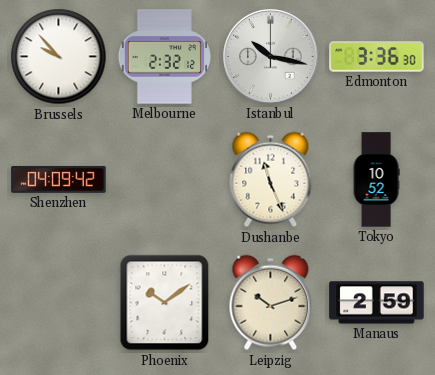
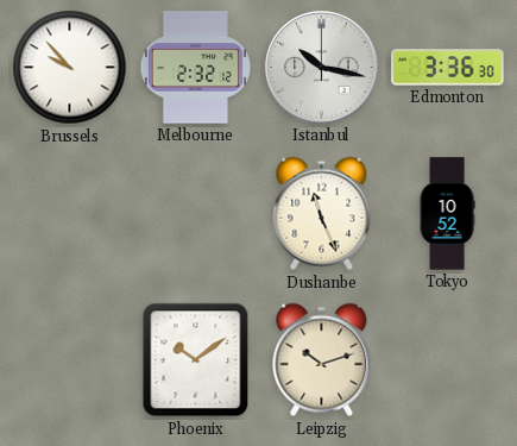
Shenzhen: 04:09 -> none
Manaus: 2:59 -> none
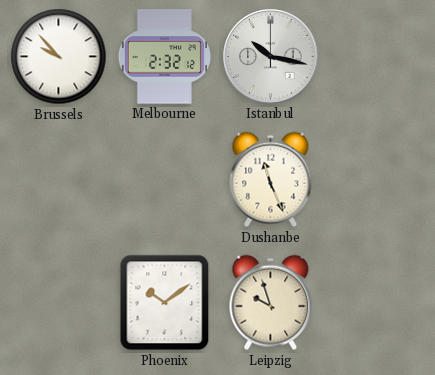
Edmonton: 3:36 -> none
Tokyo: 10:52 -> none
Leipzig: 10:12 -> 9:57
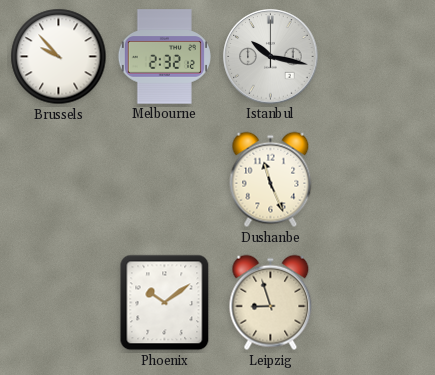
Leipzig: 9:57 -> 8:57
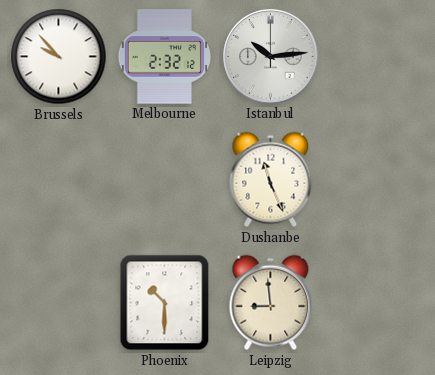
Istanbul: 10:17 -> 10:14
Phoenix: 10:09 -> 10:30
Leipzig: 8:57 -> 8:59
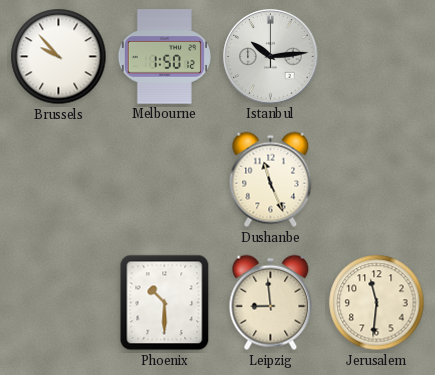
Melbourne: 2:32 -> 1:50
Jerusalem: none -> 11:31
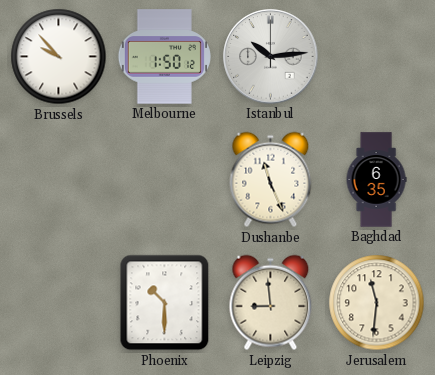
Baghdad: none -> 6:35
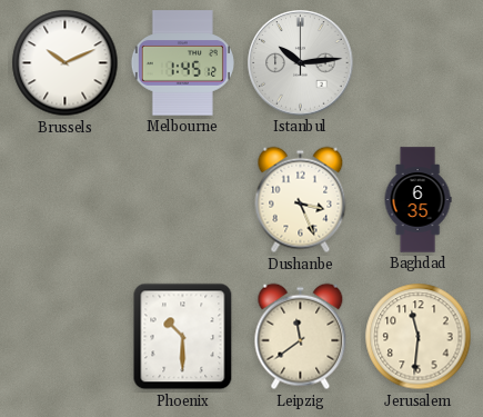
Brussels: 9:53 -> 10:11
Melbourne: 1:50 -> 1:45
Dushanbe: 11:26 -> 3:26
Leipzig: 8:59 -> 11:39
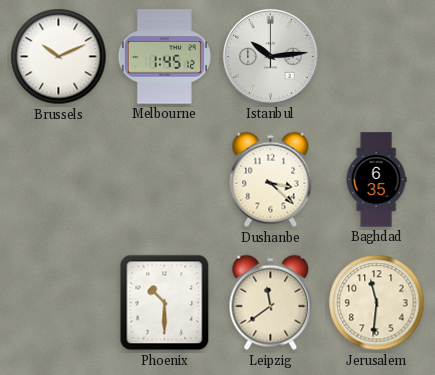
Dushanbe: 3:26 -> 3:22
